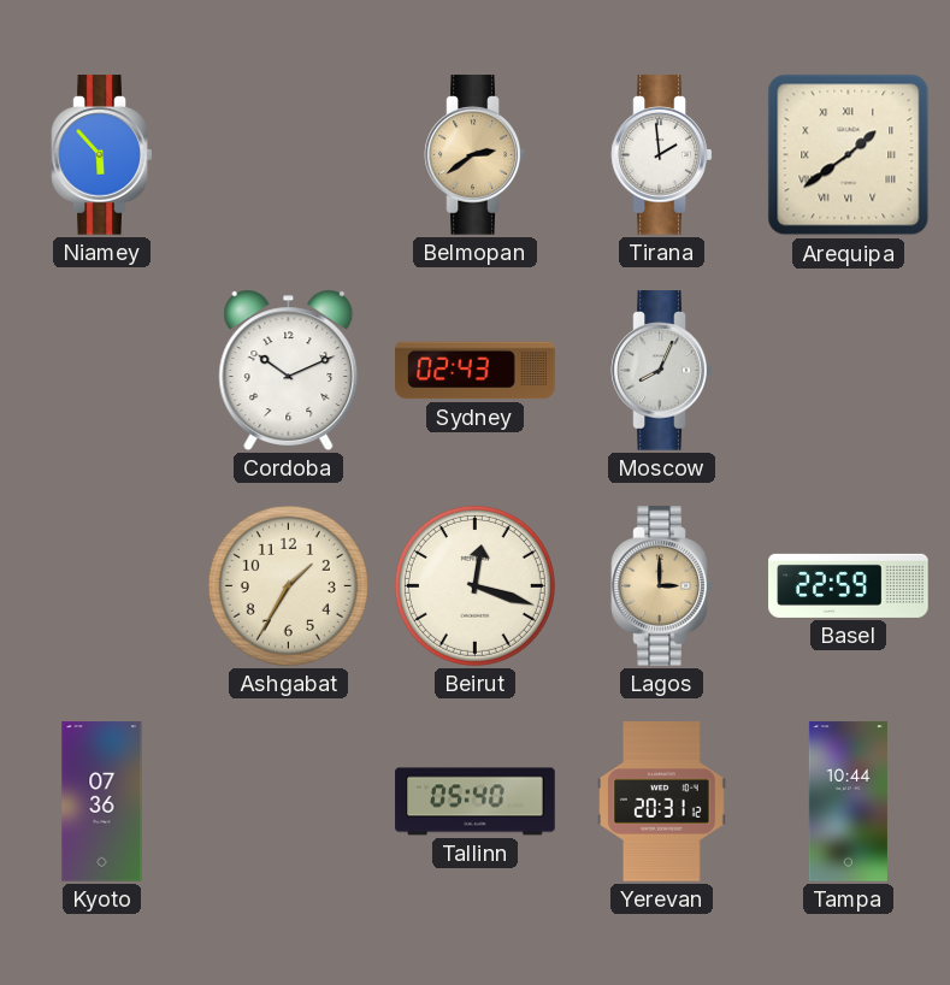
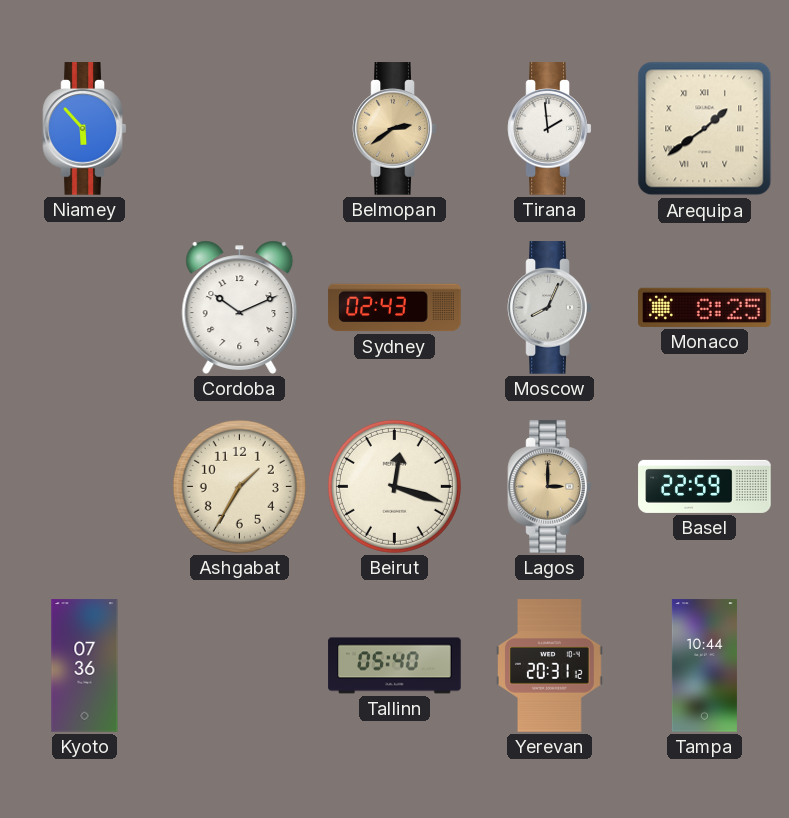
Monaco: none -> 8:25
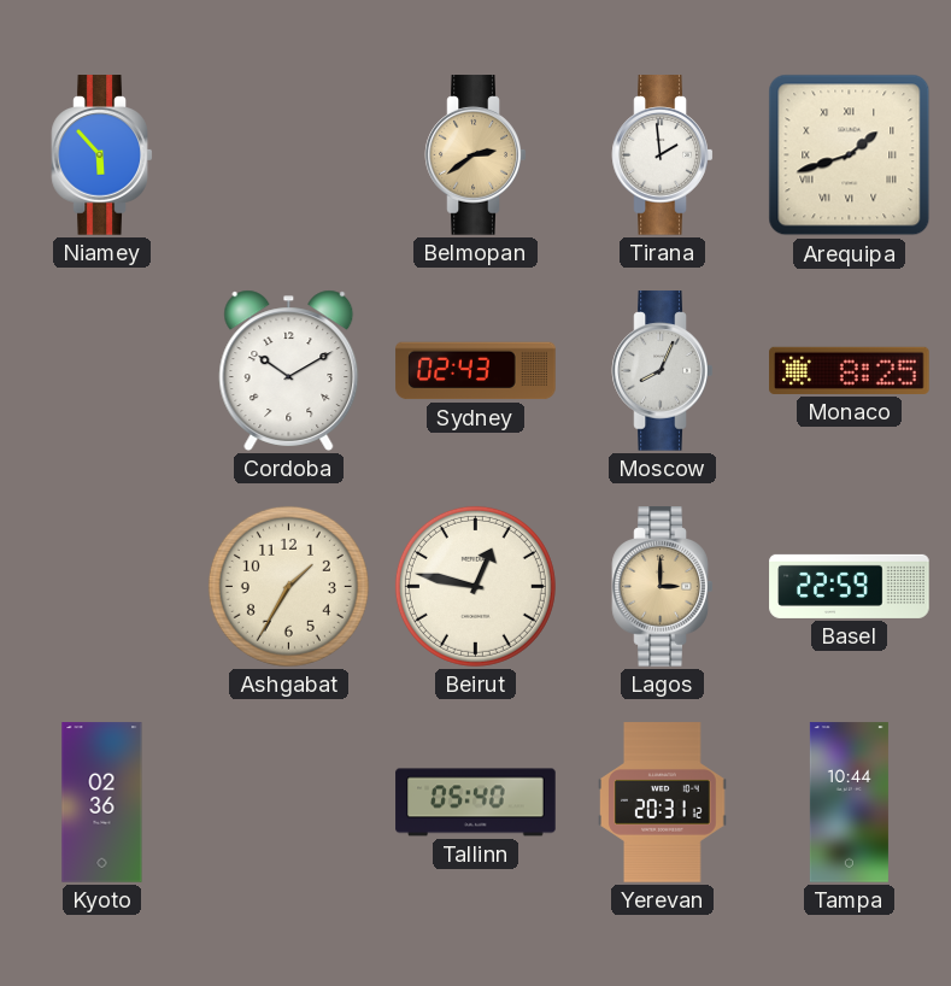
Arequipa: 1:39 -> 1:42
Cordoba: 10:11 -> 10:10
Beirut: 12:18 -> 12:47
Kyoto: 07:36 -> 02:36
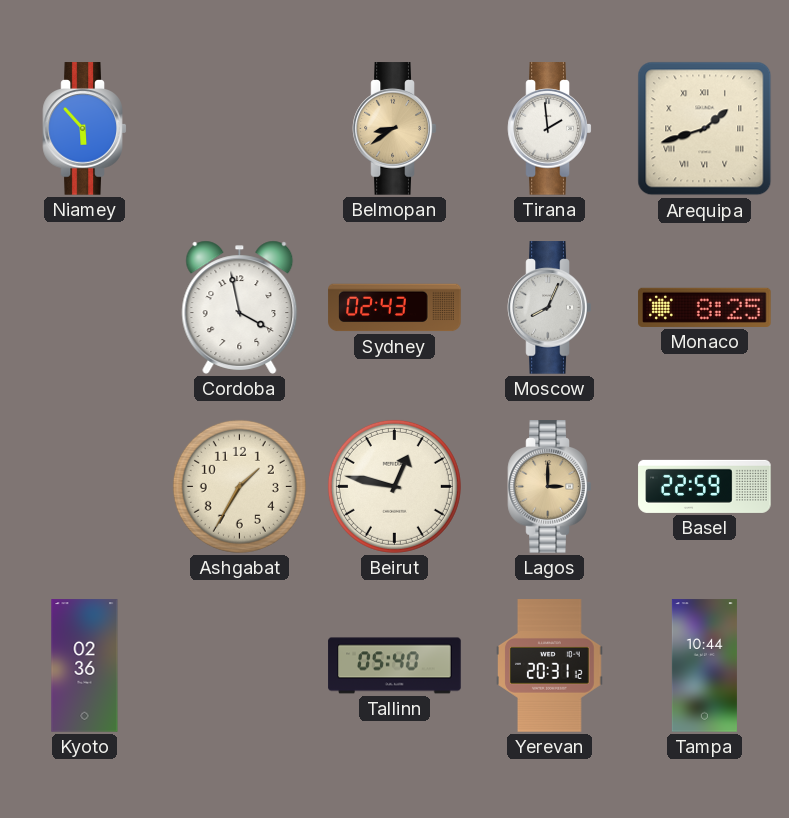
Belmopan: 2:39 -> 8:39
Cordoba: 10:10 -> 3:58
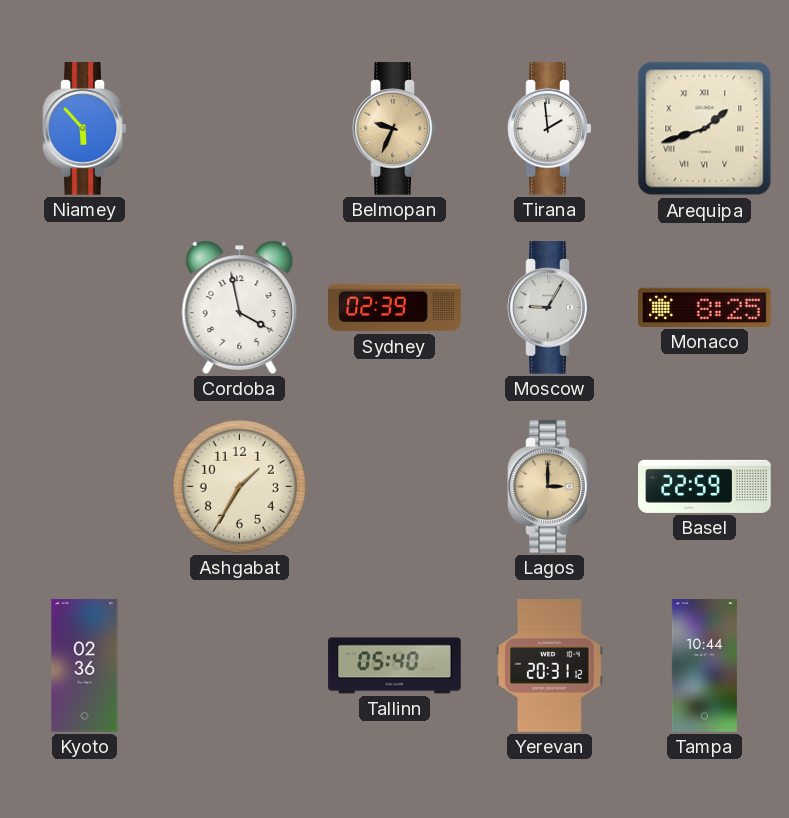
Belmopan: 8:39 -> 9:34
Sydney: 02:43 -> 02:39
Moscow: 8:04 -> 9:05
Beirut: 12:47 -> none
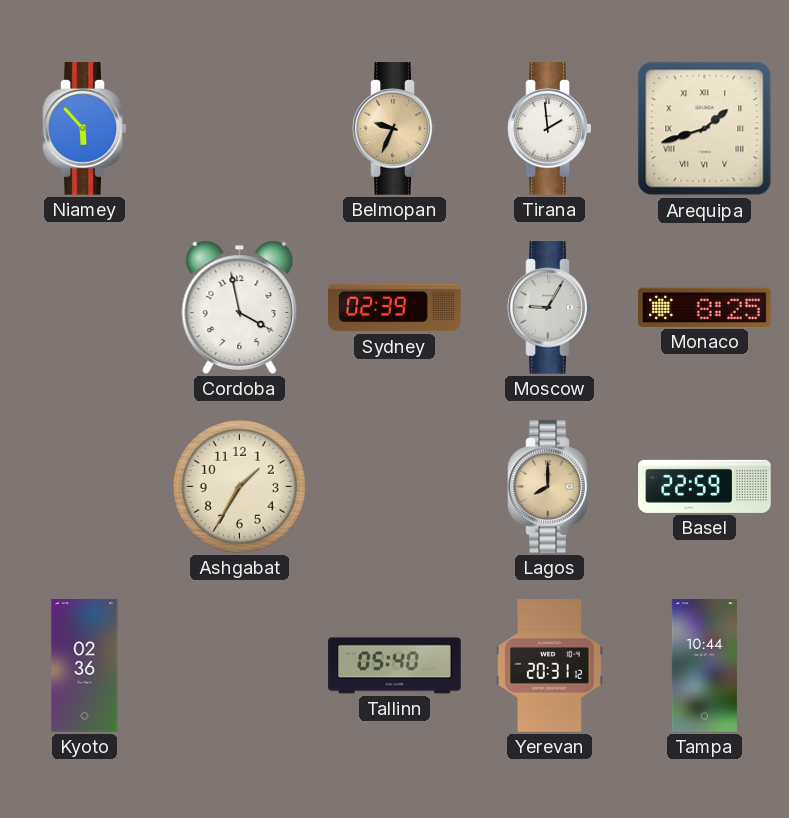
Lagos: 3:00 -> 8:00
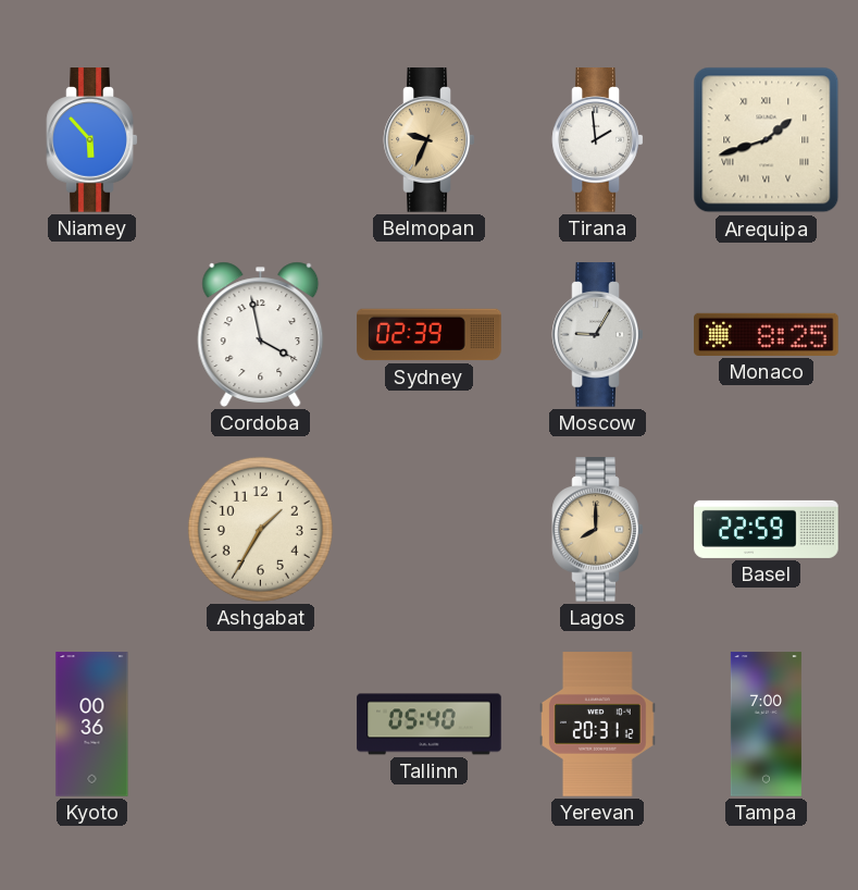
Kyoto: 02:36 -> 00:36
Tampa: 10:44 -> 7:00
